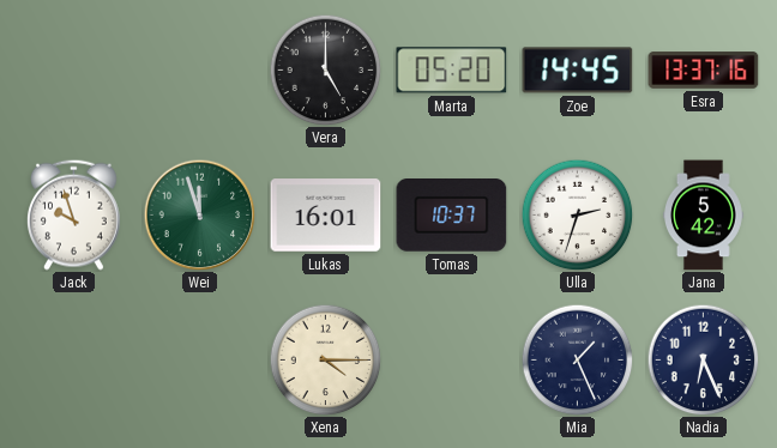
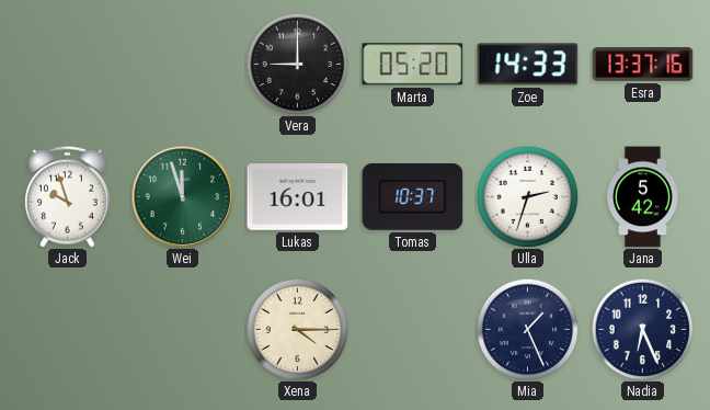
Vera: 5:00 -> 9:00
Zoe: 14:45 -> 14:33
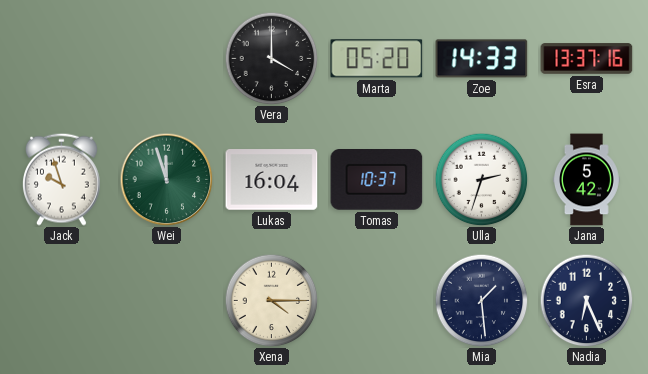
Vera: 9:00 -> 4:00
Lukas: 16:01 -> 16:04
Mia: 1:26 -> 1:29
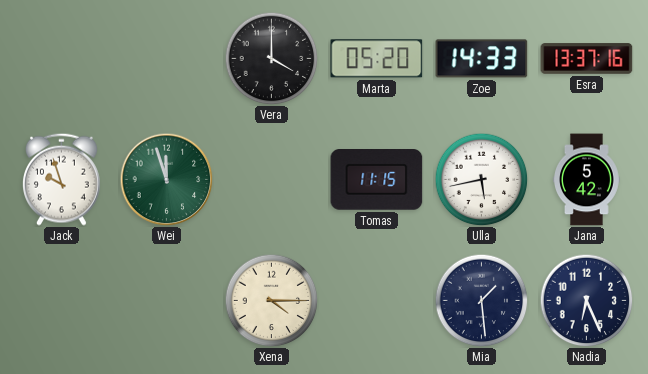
Lukas: 16:04 -> none
Tomas: 10:37 -> 11:15
Ulla: 2:33 -> 5:43
